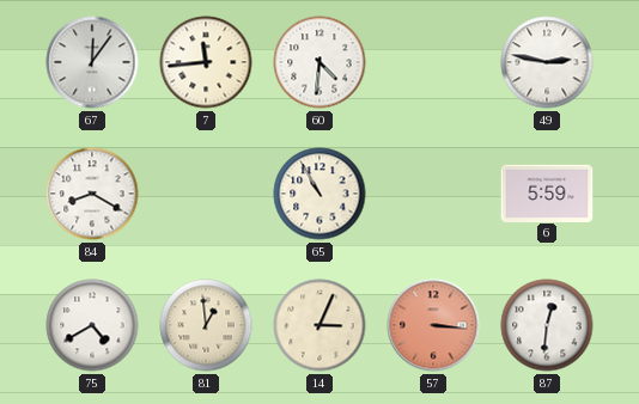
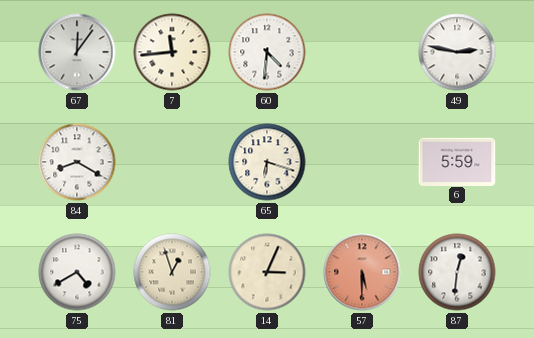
65: 10:55 -> 6:18
81: 12:59 -> 12:57
57: 3:16 -> 5:30
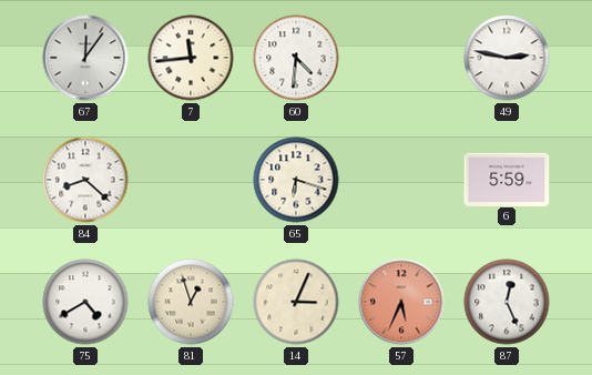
84: 8:20 -> 8:22
57: 5:30 -> 5:34
87: 12:31 -> 12:26
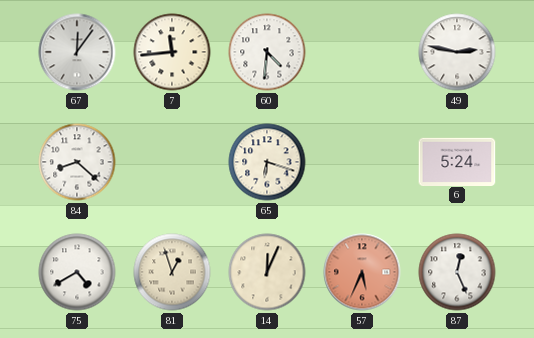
6: 5:59 -> 5:24
14: 3:04 -> 12:04
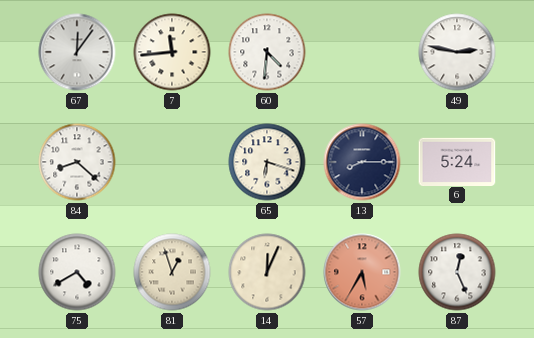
13: none -> 8:15
57: 5:34 -> 5:35
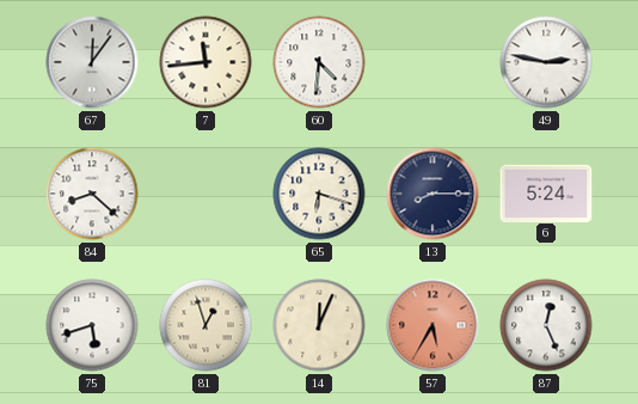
75: 4:40 -> 5:42
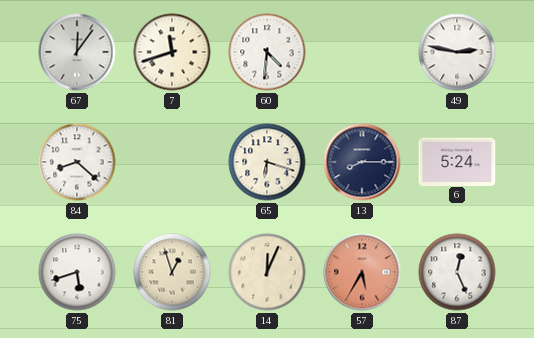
7: 11:44 -> 11:42
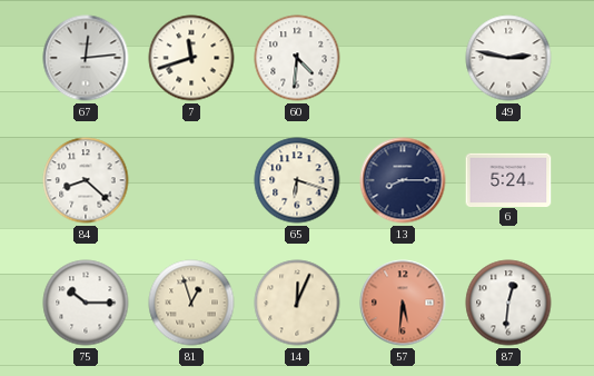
67: 12:06 -> 12:14
75: 5:42 -> 10:15
57: 5:35 -> 5:31
87: 12:26 -> 12:31
